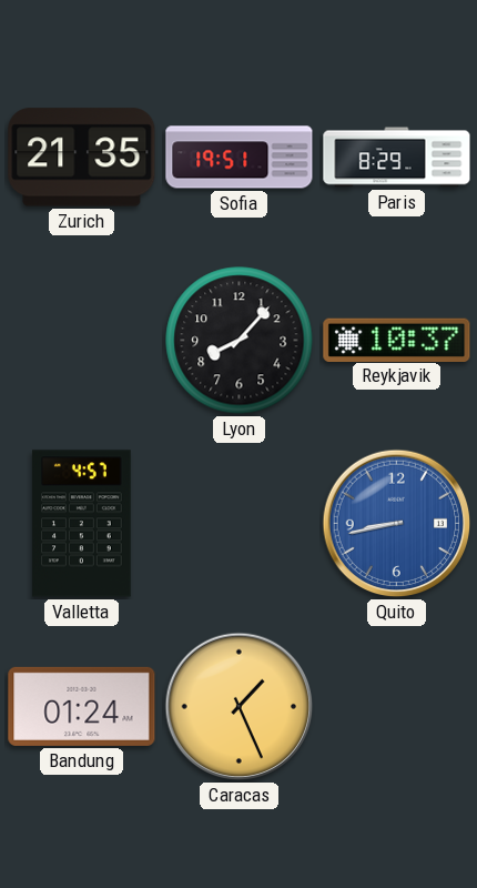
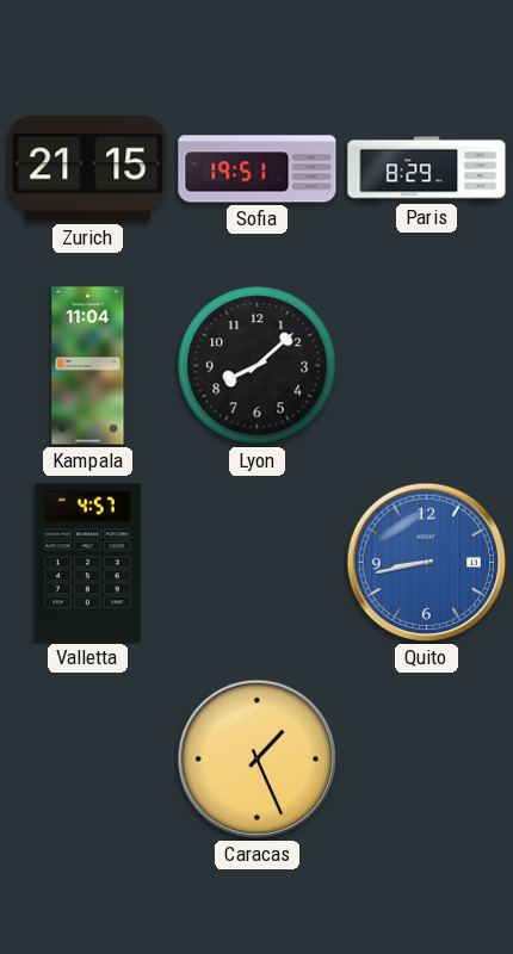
Zurich: 21:35 -> 21:15
Kampala: none -> 11:04
Lyon: 8:07 -> 8:08
Reykjavik: 10:37 -> none
Bandung: 01:24 -> none
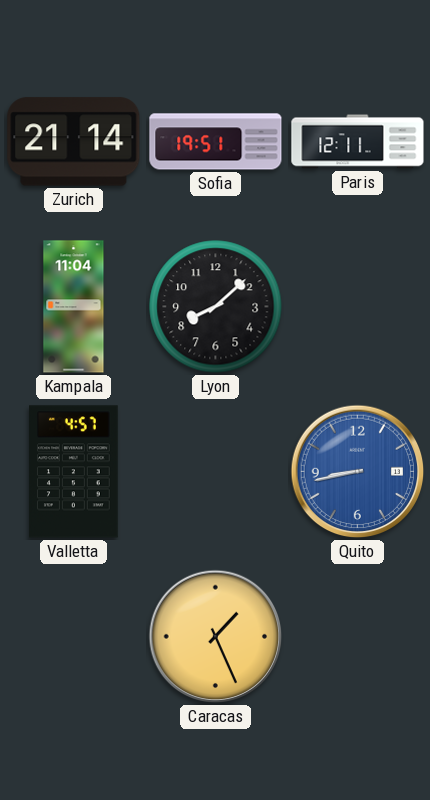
Zurich: 21:15 -> 21:14
Paris: 8:29 -> 12:11
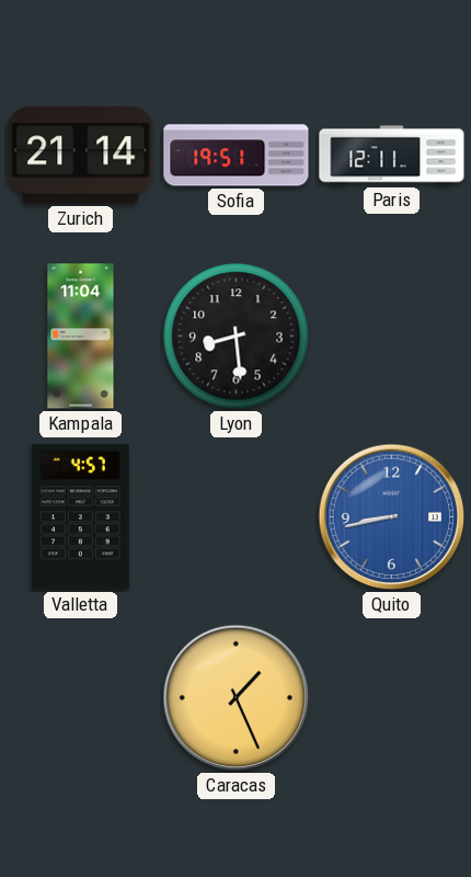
Lyon: 8:08 -> 8:29
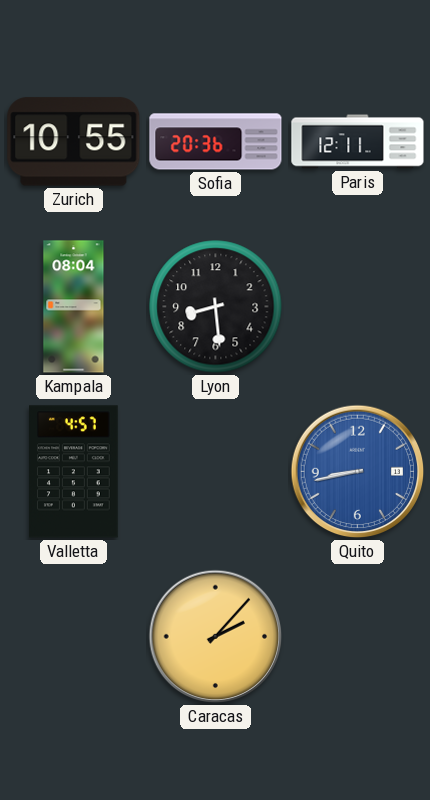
Zurich: 21:14 -> 10:55
Sofia: 19:51 -> 20:36
Kampala: 11:04 -> 08:04
Caracas: 1:26 -> 2:07
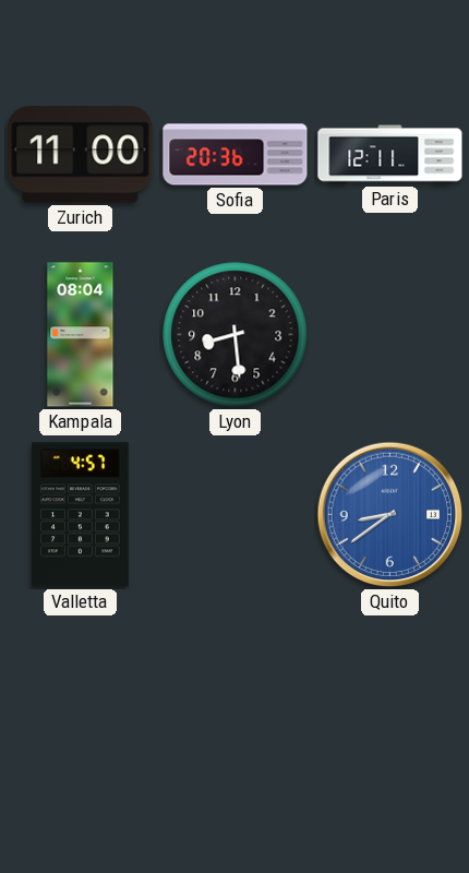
Zurich: 10:55 -> 11:00
Quito: 8:43 -> 8:39
Caracas: 2:07 -> none
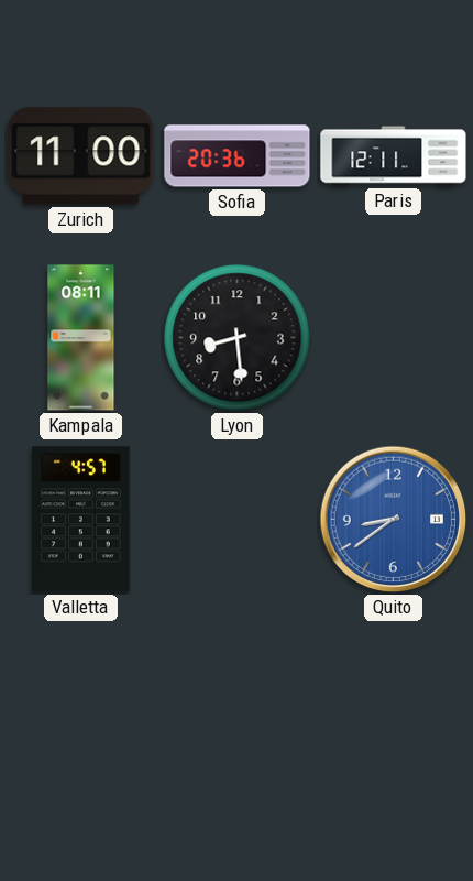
Kampala: 08:04 -> 08:11
